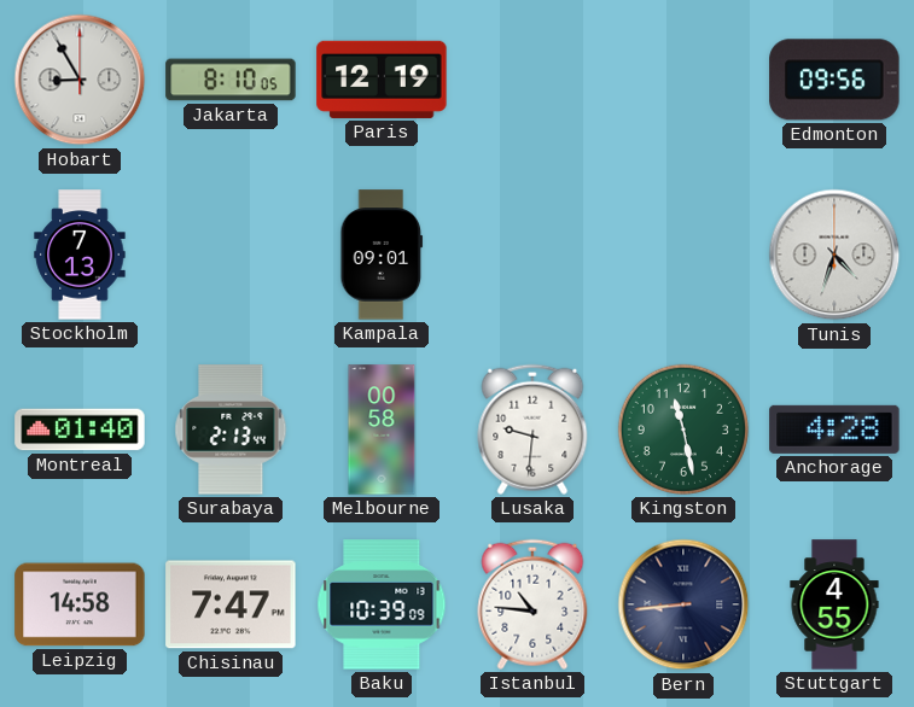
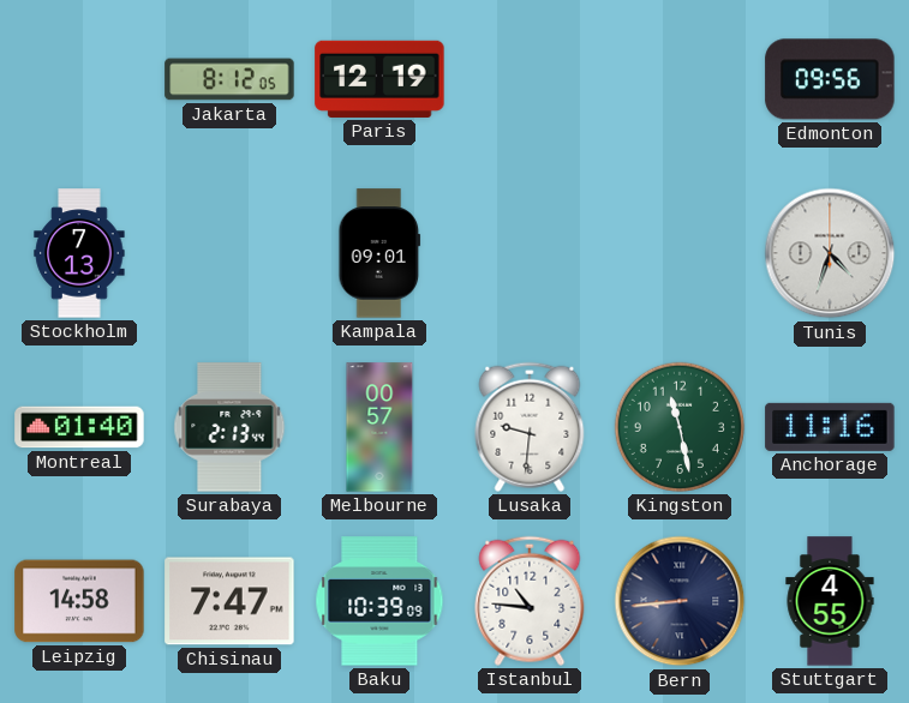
Hobart: 8:55 -> none
Jakarta: 8:10 -> 8:12
Melbourne: 00:58 -> 00:57
Anchorage: 4:28 -> 11:16
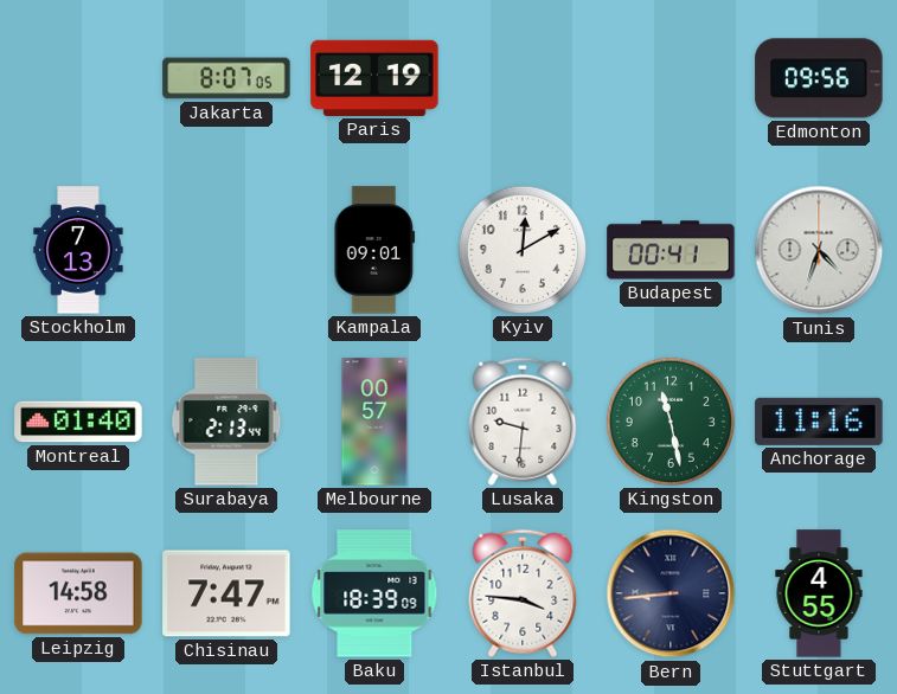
Jakarta: 8:12 -> 8:07
Kyiv: none -> 12:10
Budapest: none -> 00:41
Baku: 10:39 -> 18:39
Istanbul: 10:46 -> 3:46
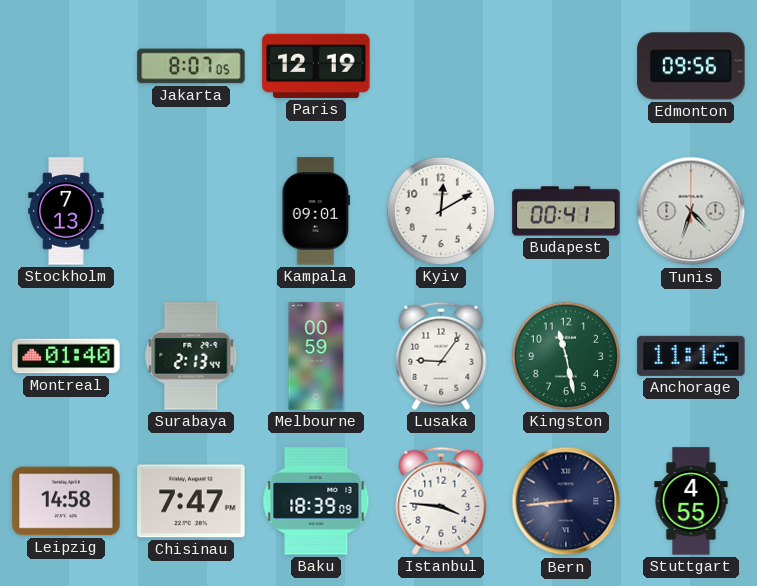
Melbourne: 00:57 -> 00:59
Lusaka: 9:31 -> 9:06
